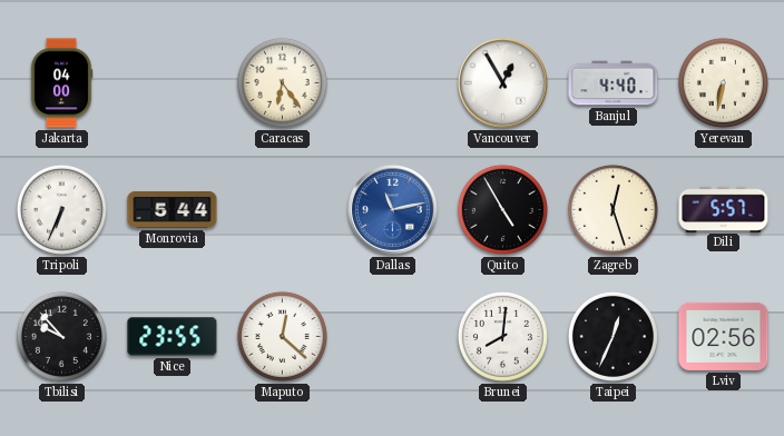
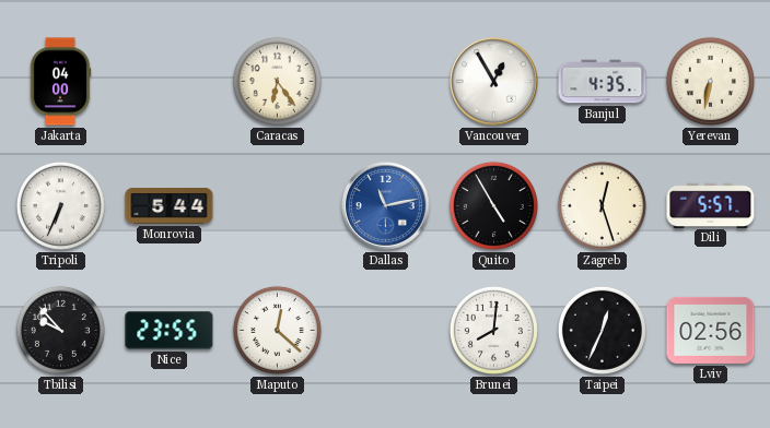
Banjul: 4:40 -> 4:35
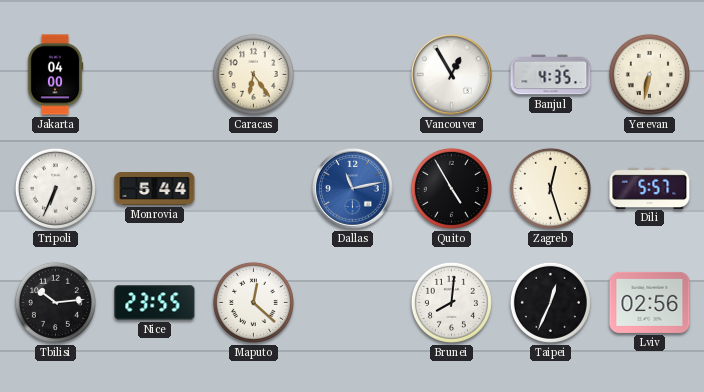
Tbilisi: 9:53 -> 10:14
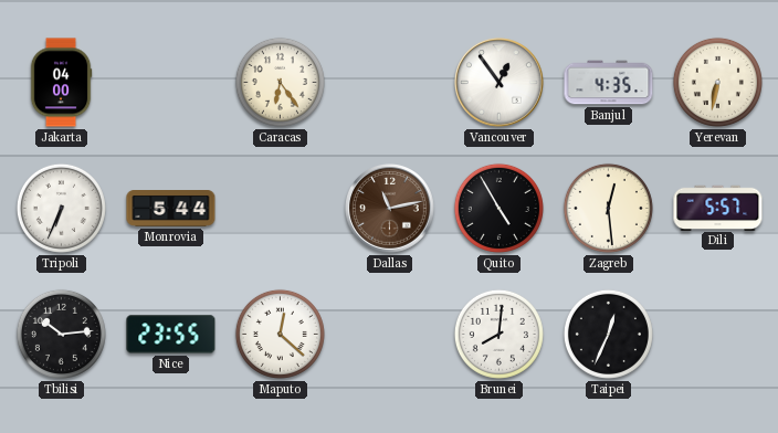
Vancouver: 12:55 -> 12:54
Dallas dial: blue -> brown
Zagreb: 12:27 -> 12:29
Lviv: 02:56 -> none
